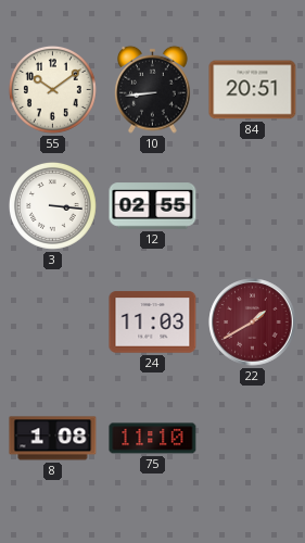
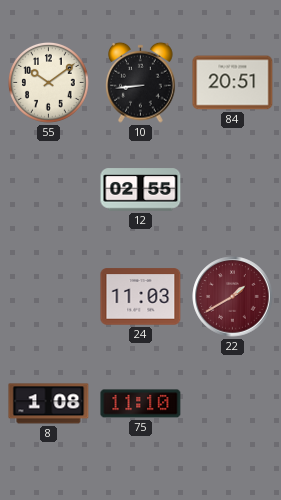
3: 3:16 -> none
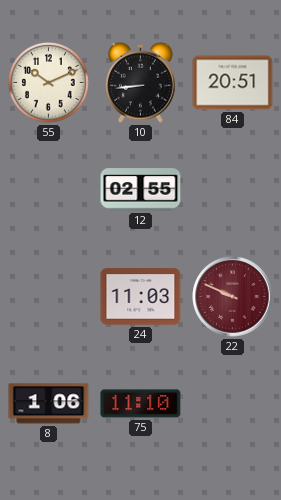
55: 10:09 -> 10:11
22: 1:40 -> 9:49
8: 1:08 -> 1:06
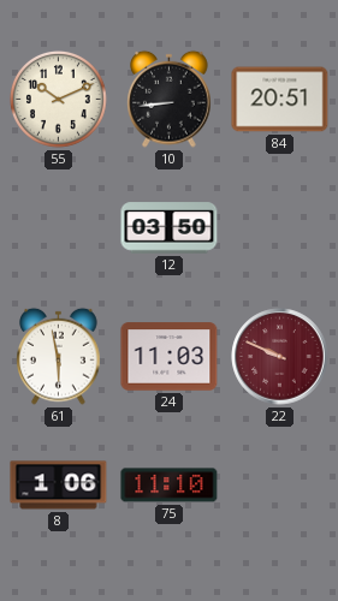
12: 02:55 -> 03:50
61: none -> 5:58
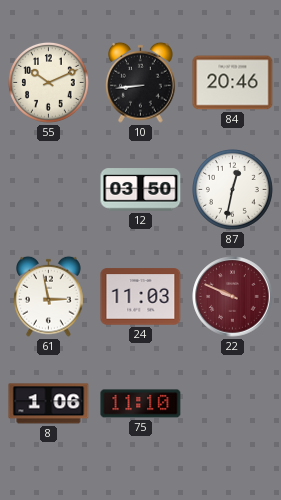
84: 20:51 -> 20:46
87: none -> 12:32
61: 5:58 -> 2:58
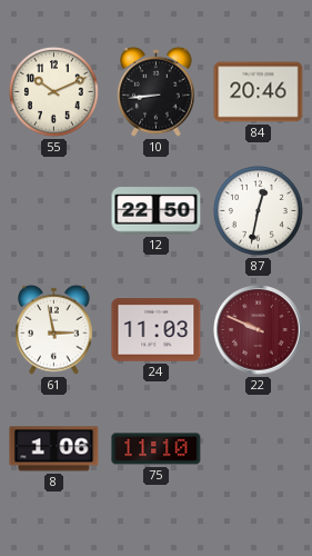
12: 03:50 -> 22:50
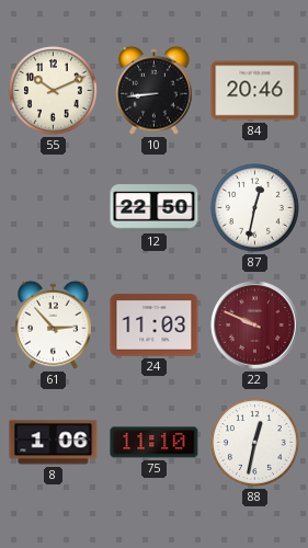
61: 2:58 -> 2:53
88: none -> 12:32
